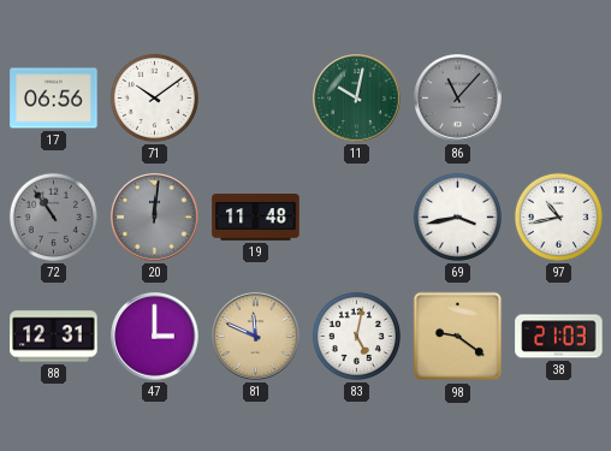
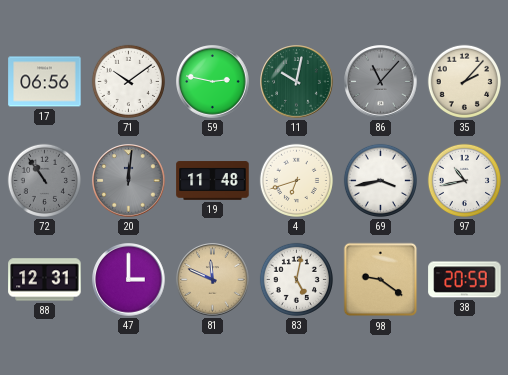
59: none -> 2:47
35: none -> 2:07
4: none -> 6:42
38: 21:03 -> 20:59
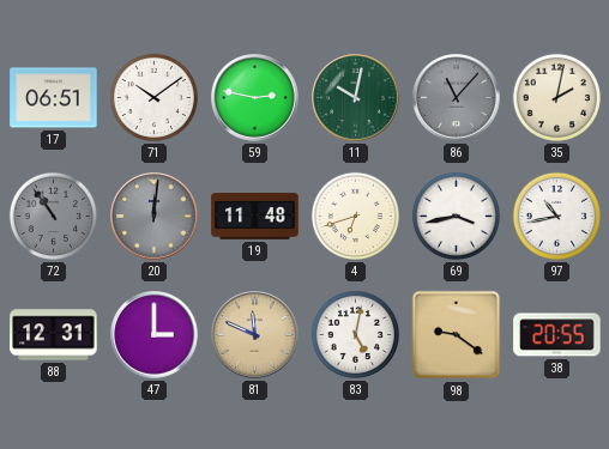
17: 06:56 -> 06:51
35: 2:07 -> 2:02
38: 20:59 -> 20:55
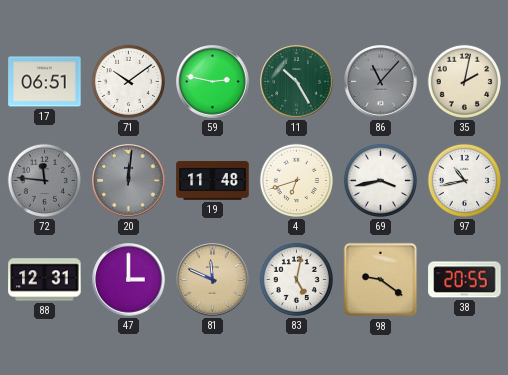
11: 10:02 -> 10:25
72: 10:54 -> 11:46
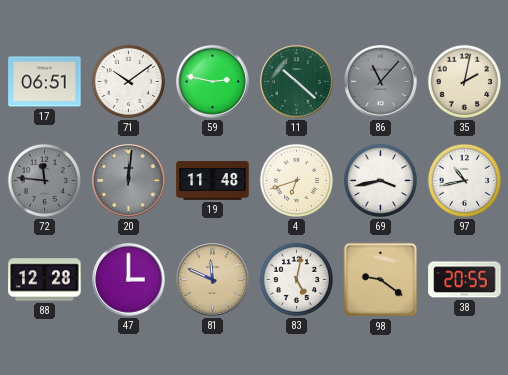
11: 10:25 -> 10:22
88: 12:31 -> 12:28
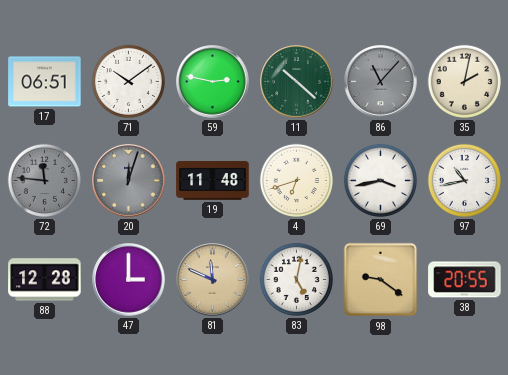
20: 12:01 -> 12:03
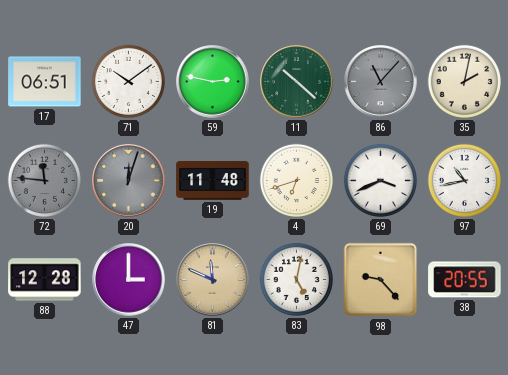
69: 3:43 -> 3:41
98: 9:21 -> 9:23
